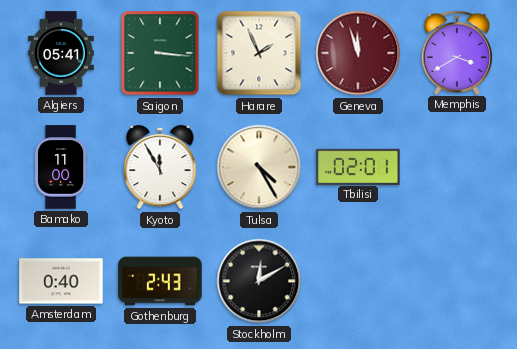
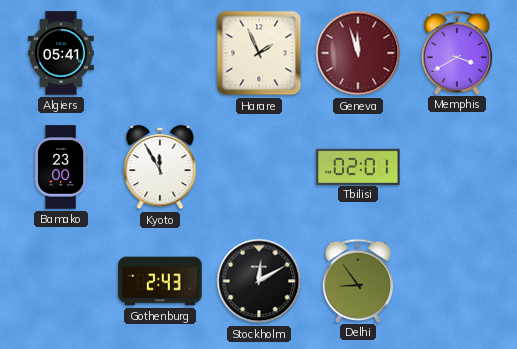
Saigon: 3:16 -> none
Bamako: 11:00 -> 23:00
Tulsa: 4:25 -> none
Amsterdam: 0:40 -> none
Delhi: none -> 8:54
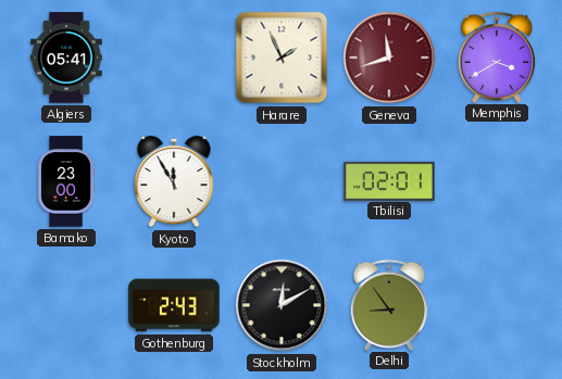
Geneva: 11:57 -> 11:42
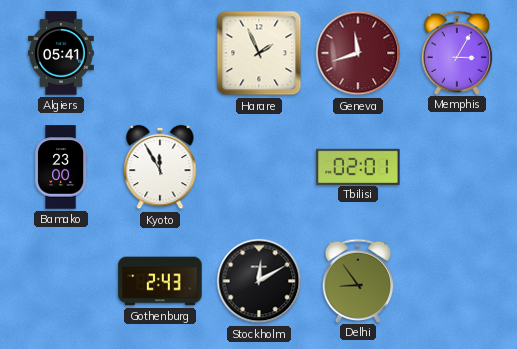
Memphis: 3:40 -> 3:05
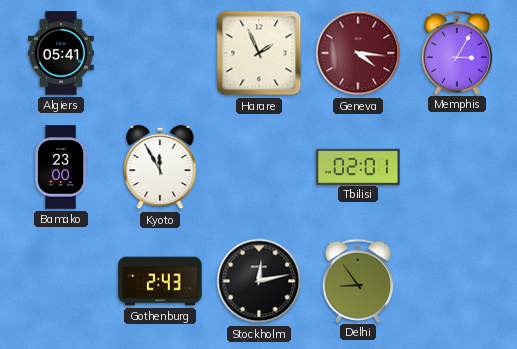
Geneva: 11:42 -> 4:16
Stockholm: 12:10 -> 12:13
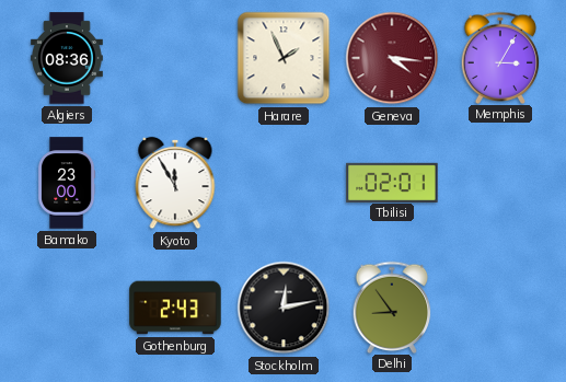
Algiers: 05:41 -> 08:36
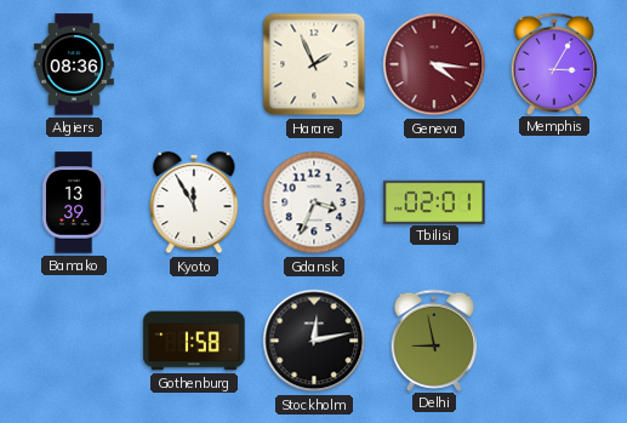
Bamako: 23:00 -> 13:39
Gdansk: none -> 3:34
Gothenburg: 2:43 -> 1:58
Delhi: 8:54 -> 8:58
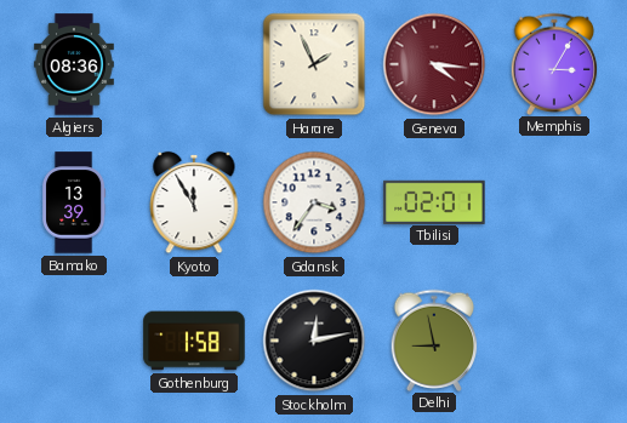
Gdansk: 3:34 -> 3:36
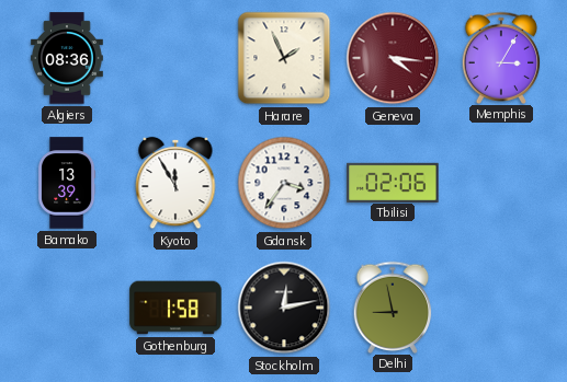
Tbilisi: 02:01 -> 02:06
